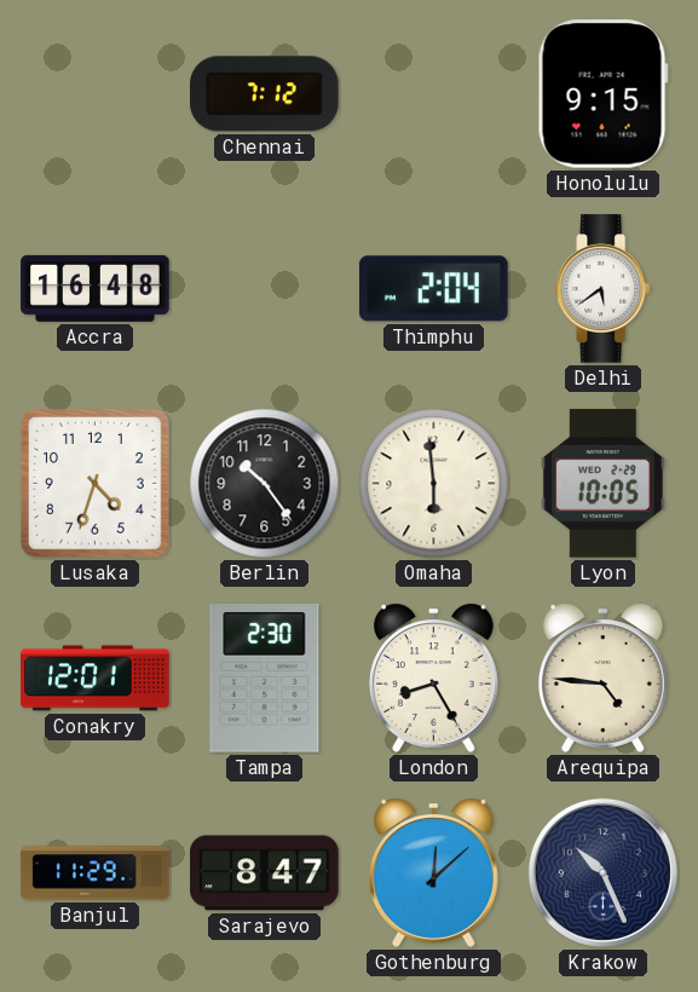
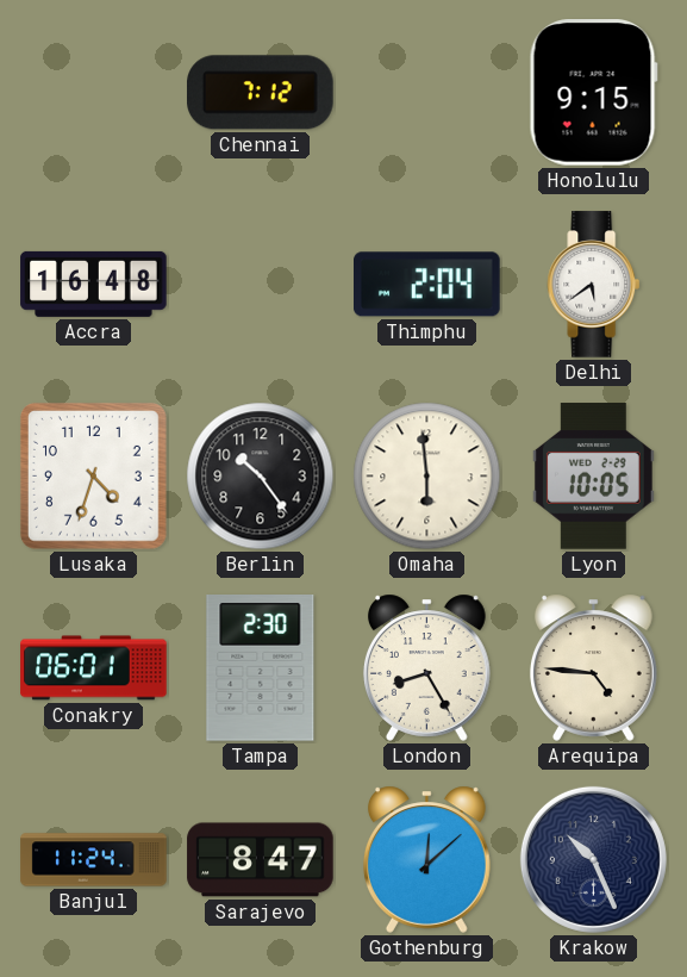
Conakry: 12:01 -> 06:01
Banjul: 11:29 -> 11:24
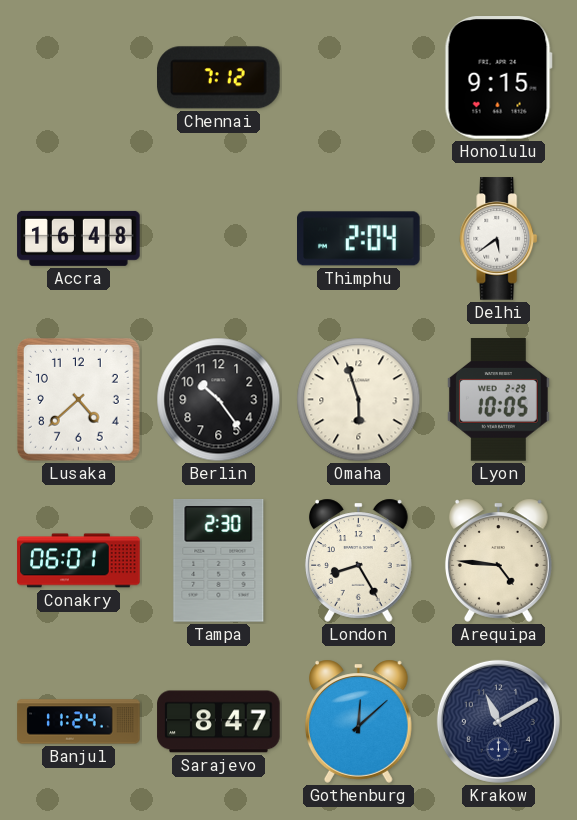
Lusaka: 4:33 -> 4:38
Omaha: 5:59 -> 5:57
Krakow: 10:26 -> 11:10
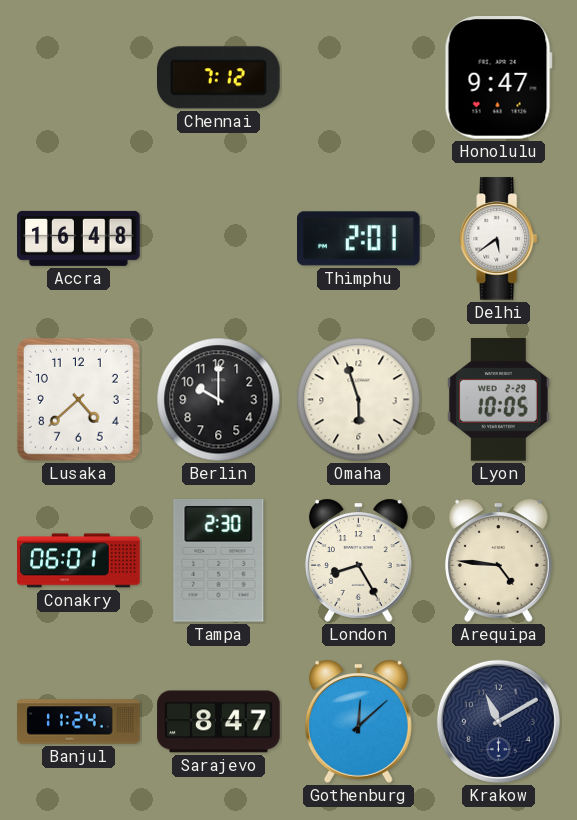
Honolulu: 9:15 -> 9:47
Thimphu: 2:04 -> 2:01
Berlin: 10:24 -> 10:00
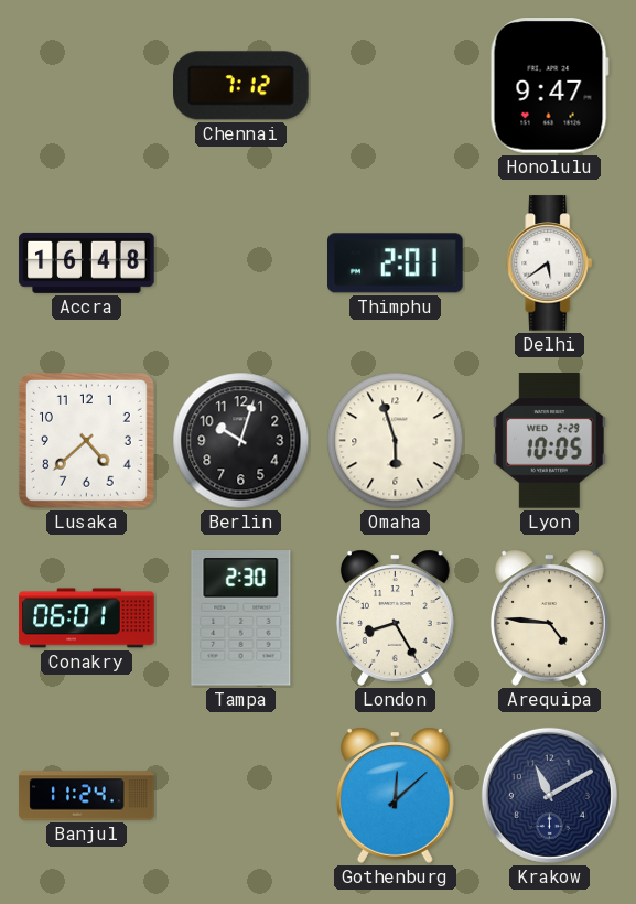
Berlin: 10:00 -> 10:03
Sarajevo: 8:47 -> none
